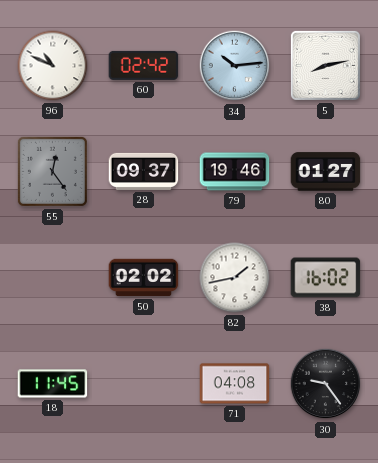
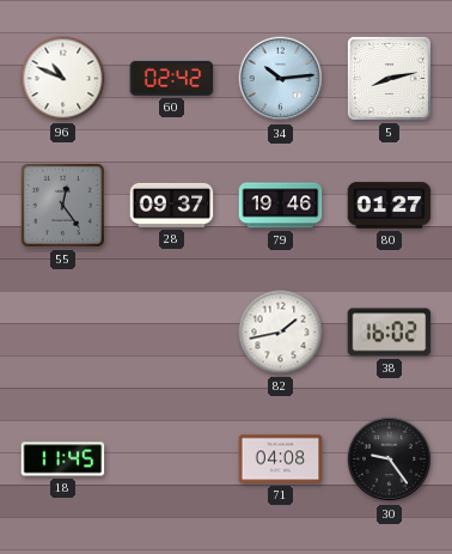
50: 02:02 -> none
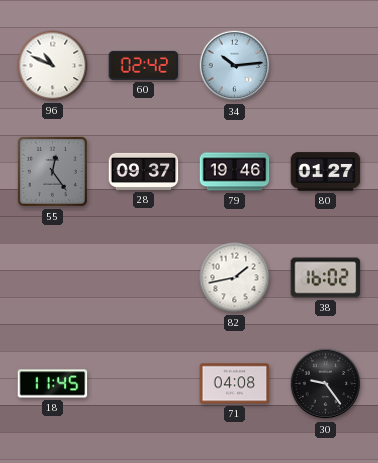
5: 8:13 -> none
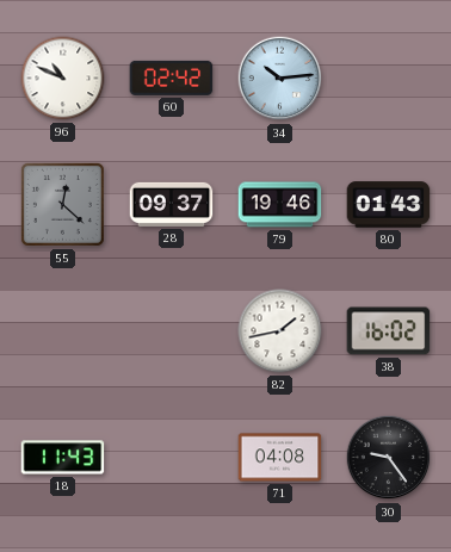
55: 12:24 -> 12:22
80: 01:27 -> 01:43
18: 11:45 -> 11:43
